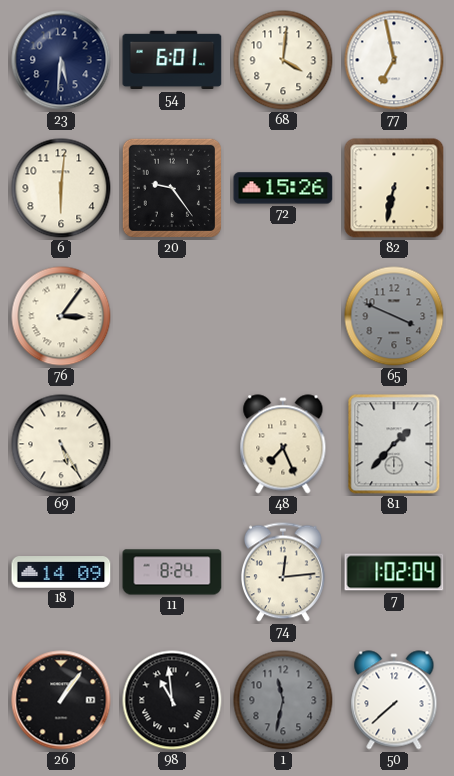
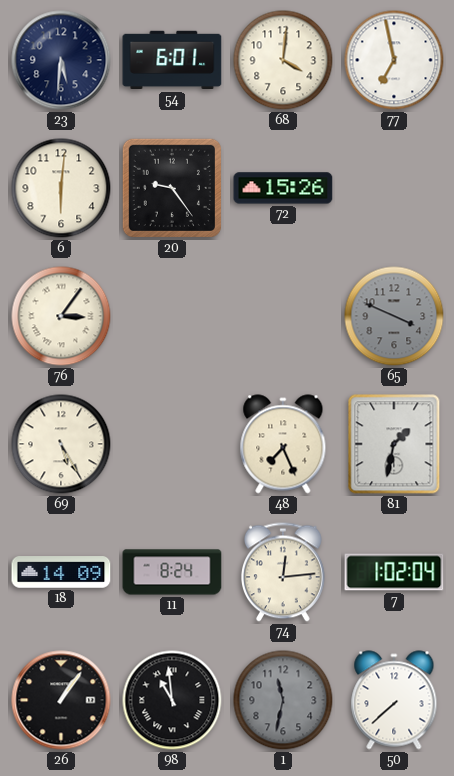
82: 6:32 -> none
81: 1:37 -> 1:32
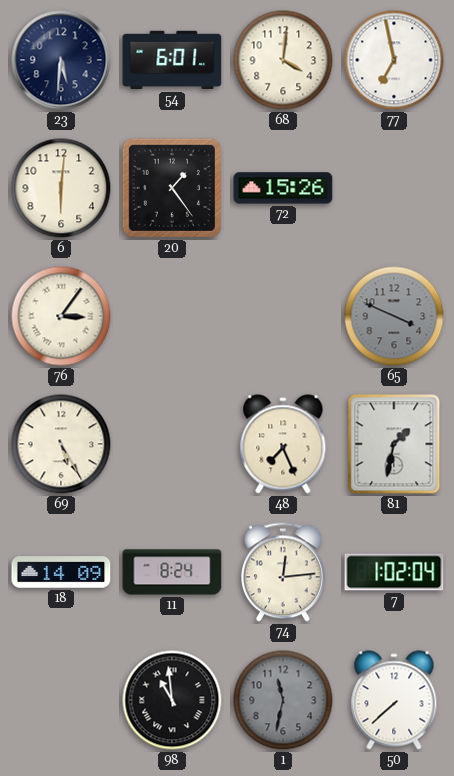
20: 9:24 -> 1:24
26: 1:06 -> none
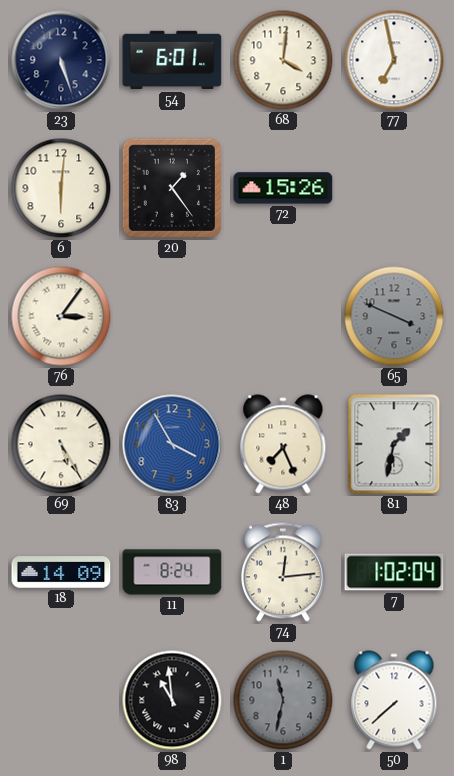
23: 5:31 -> 5:27
83: none -> 3:55
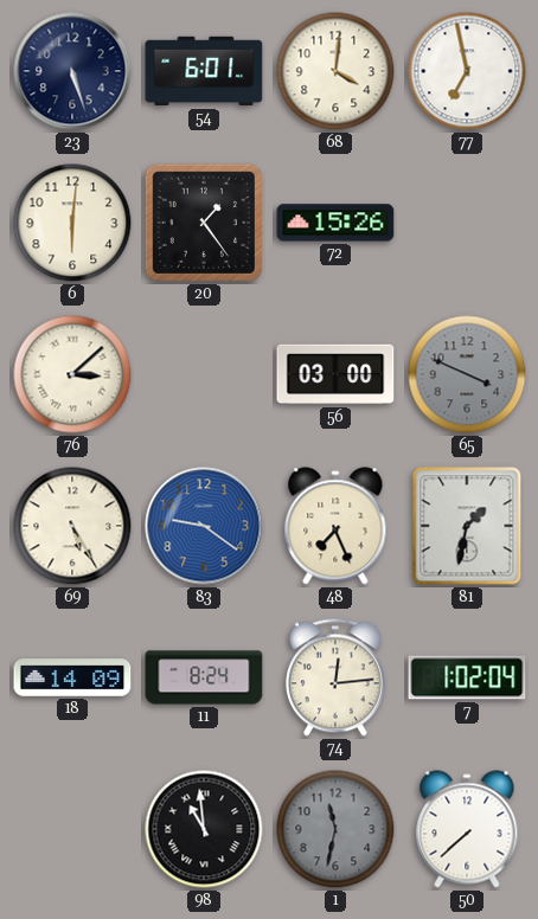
76: 3:06 -> 3:08
56: none -> 03:00
83: 3:55 -> 9:21
